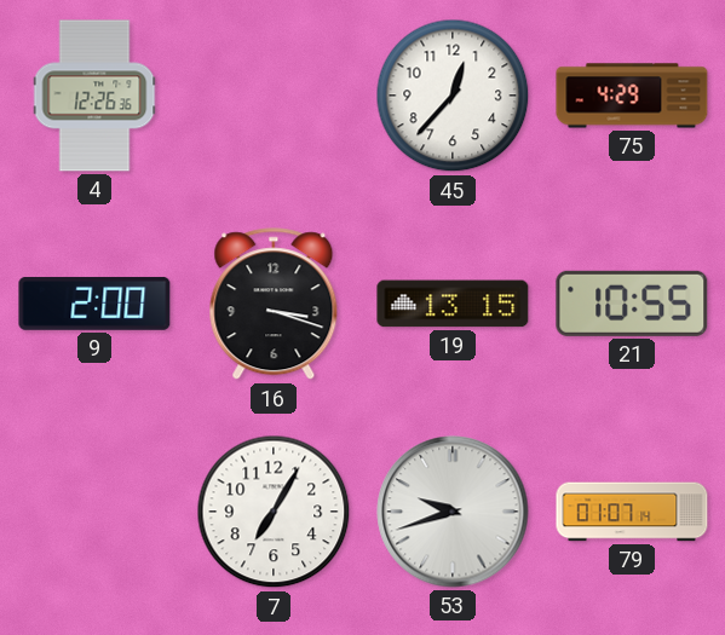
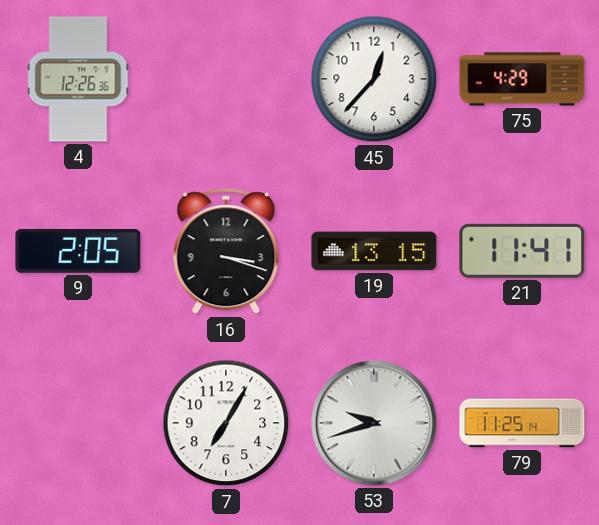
9: 2:00 -> 2:05
21: 10:55 -> 11:41
79: 01:07 -> 11:25
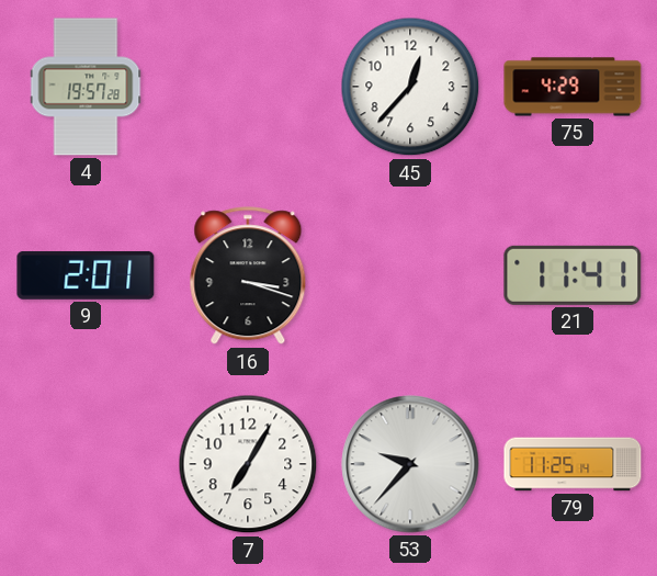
4: 12:26 -> 19:57
9: 2:05 -> 2:01
19: 13:15 -> none
53: 9:42 -> 9:37
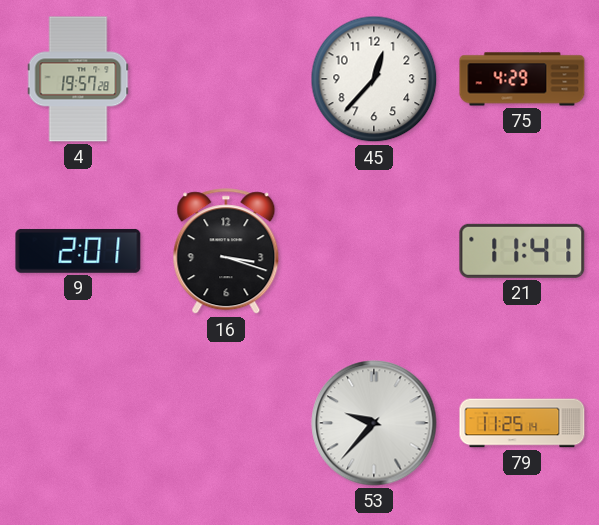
7: 7:05 -> none
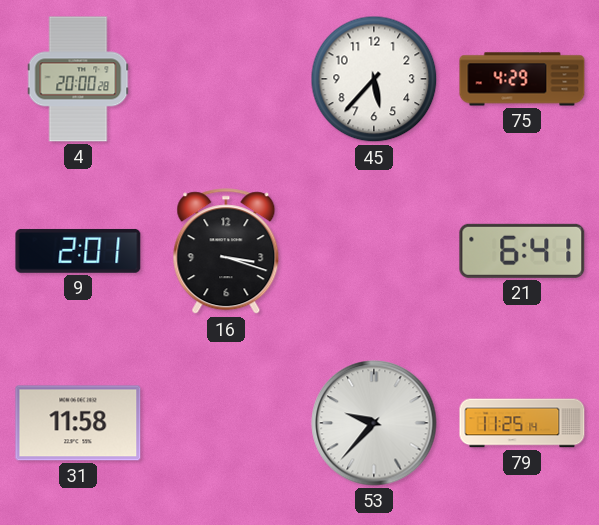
4: 19:57 -> 20:00
45: 12:37 -> 5:37
21: 11:41 -> 6:41
31: none -> 11:58
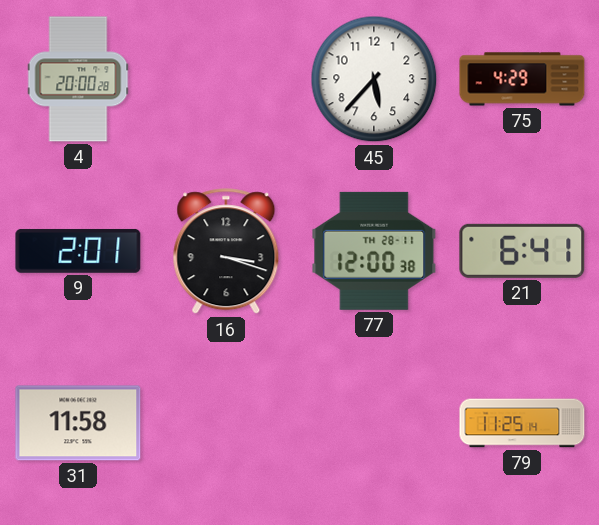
77: none -> 12:00
53: 9:37 -> none
